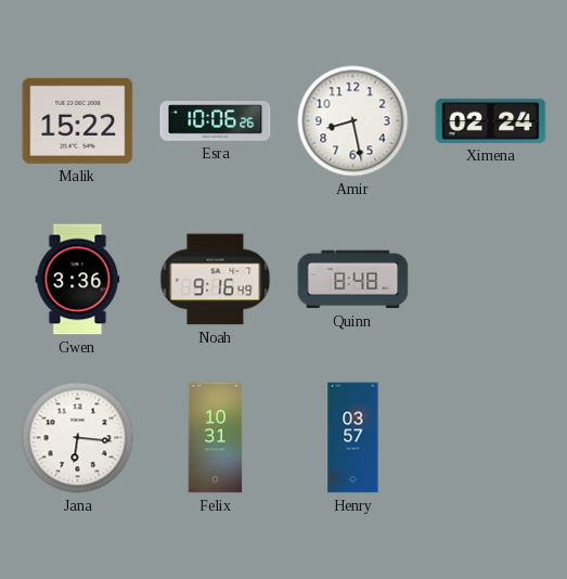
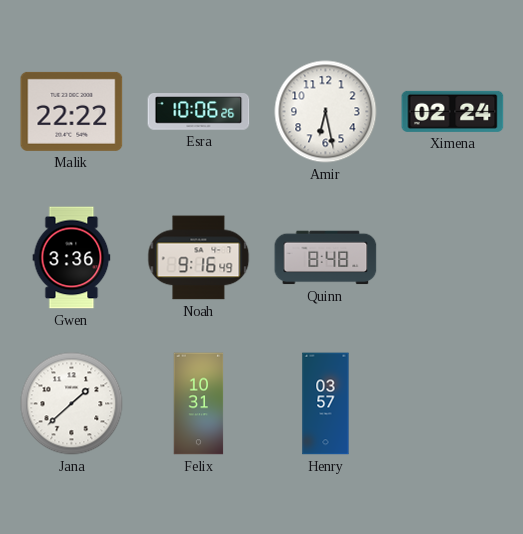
Malik: 15:22 -> 22:22
Amir: 8:28 -> 6:28
Jana: 6:16 -> 1:38
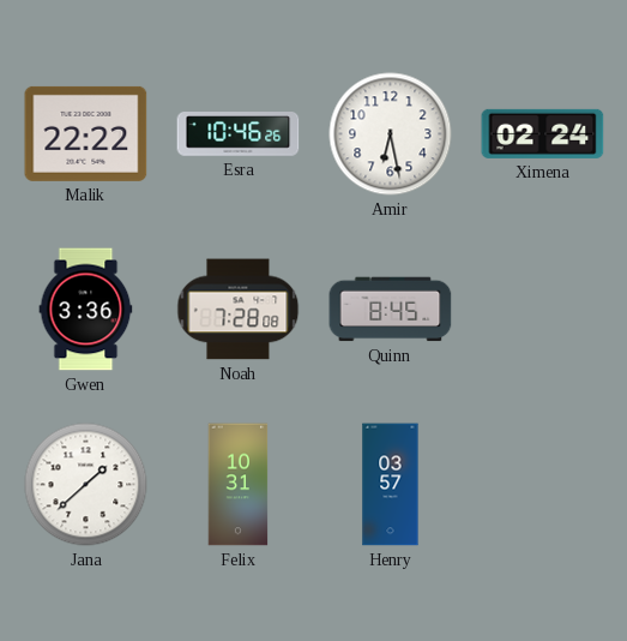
Esra: 10:06 -> 10:46
Noah: 9:16 -> 7:28
Quinn: 8:48 -> 8:45
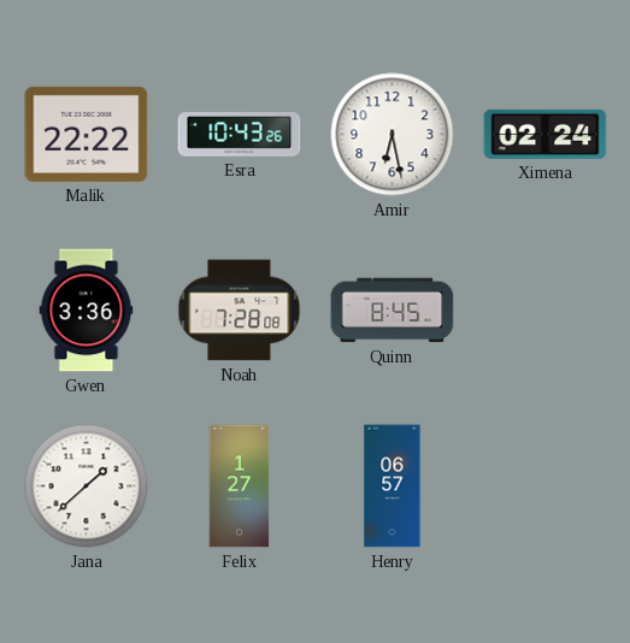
Esra: 10:46 -> 10:43
Felix: 10:31 -> 1:27
Henry: 03:57 -> 06:57
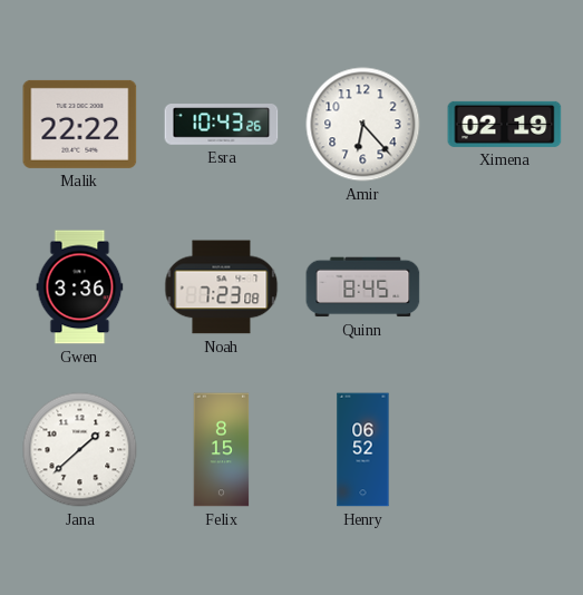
Amir: 6:28 -> 6:23
Ximena: 02:24 -> 02:19
Noah: 7:28 -> 7:23
Felix: 1:27 -> 8:15
Henry: 06:57 -> 06:52
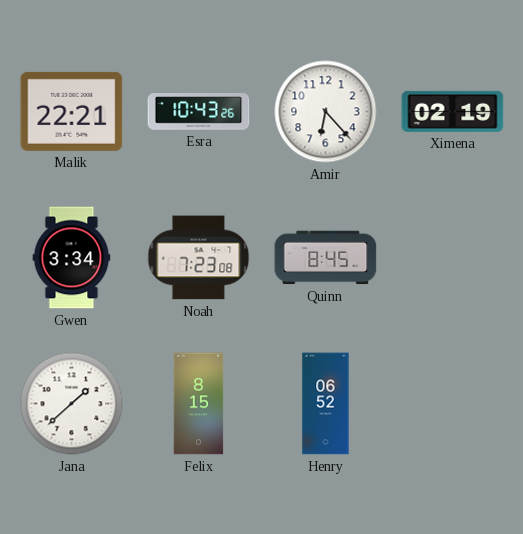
Malik: 22:22 -> 22:21
Gwen: 3:36 -> 3:34
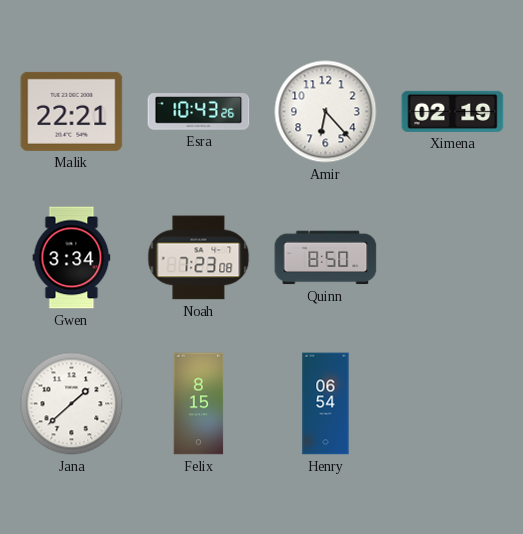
Quinn: 8:45 -> 8:50
Henry: 06:52 -> 06:54
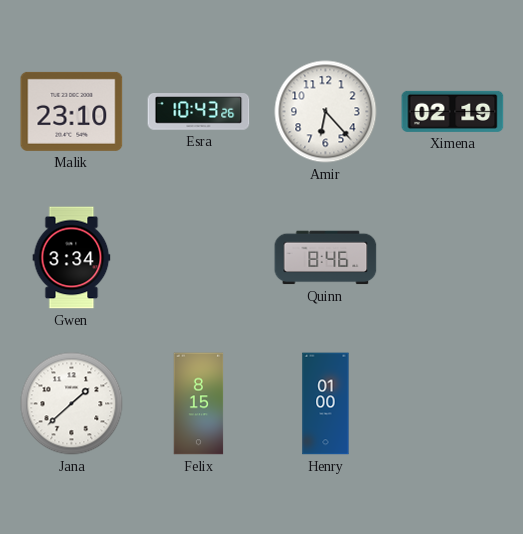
Malik: 22:21 -> 23:10
Noah: 7:23 -> none
Quinn: 8:50 -> 8:46
Henry: 06:54 -> 01:00
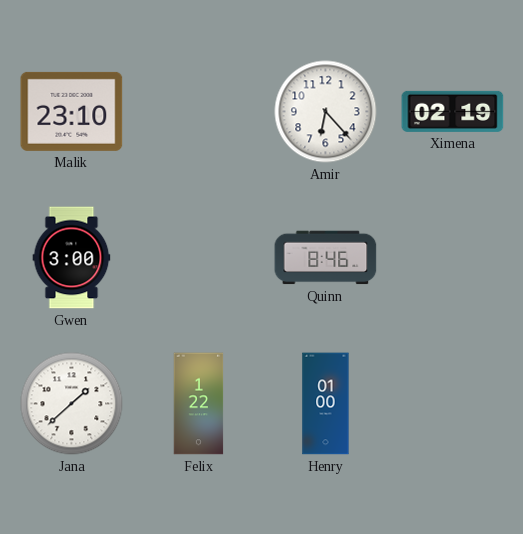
Esra: 10:43 -> none
Gwen: 3:34 -> 3:00
Felix: 8:15 -> 1:22
